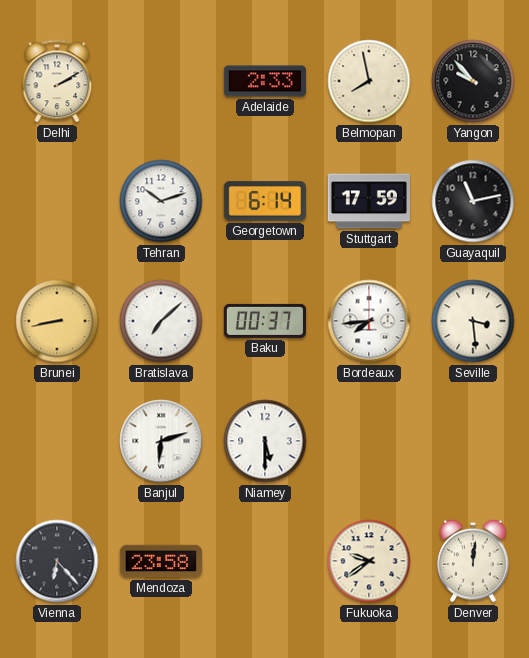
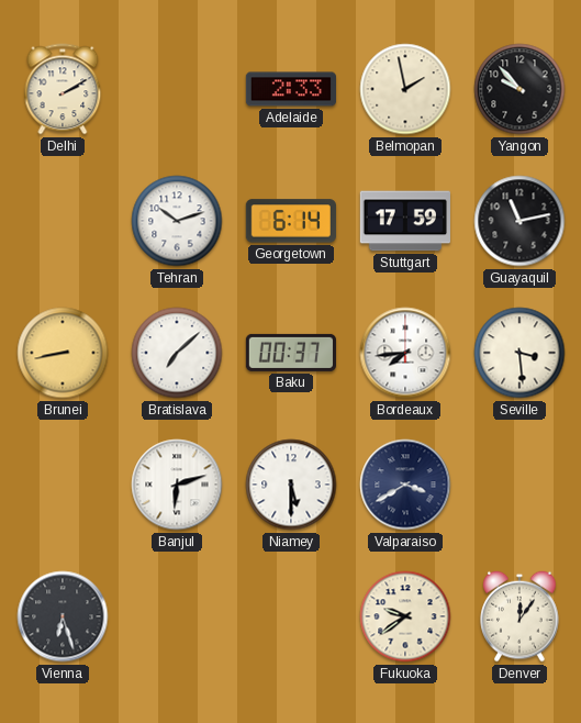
Belmopan: 7:58 -> 1:58
Valparaiso: none -> 3:40
Vienna: 6:23 -> 6:27
Mendoza: 23:58 -> none
Denver: 12:01 -> 12:06
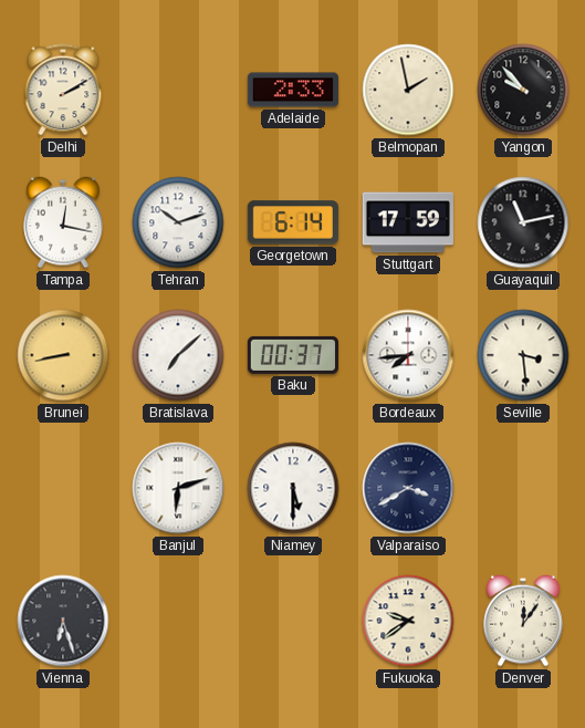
Tampa: none -> 12:17
